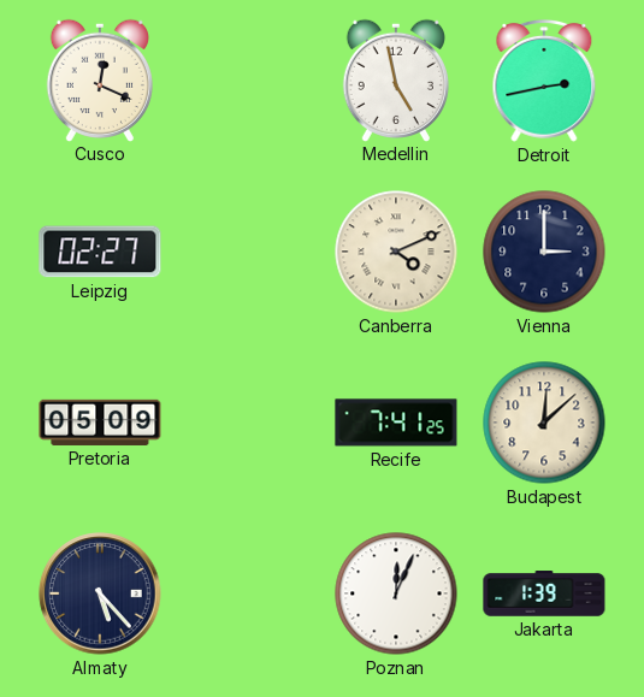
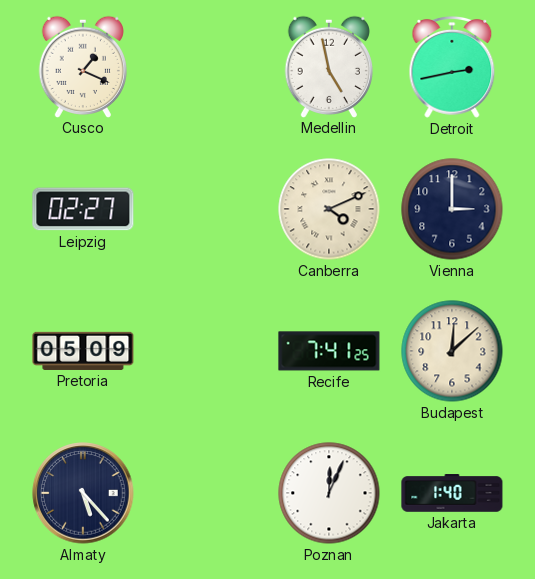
Cusco: 12:19 -> 1:19
Jakarta: 1:39 -> 1:40
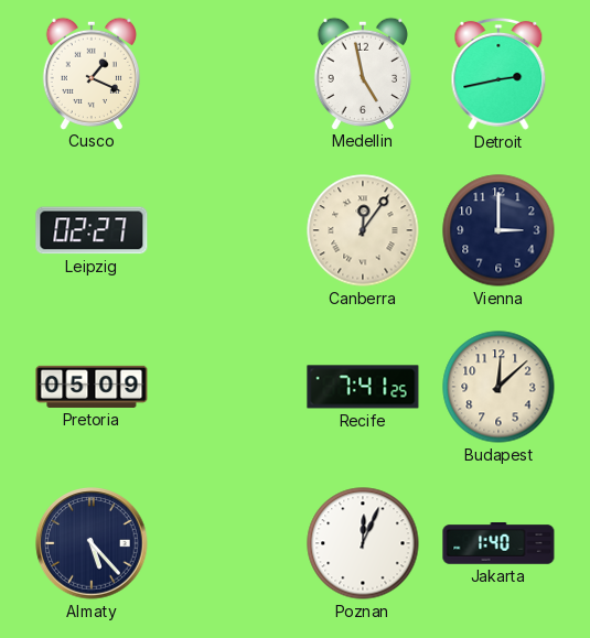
Canberra: 4:11 -> 12:06
